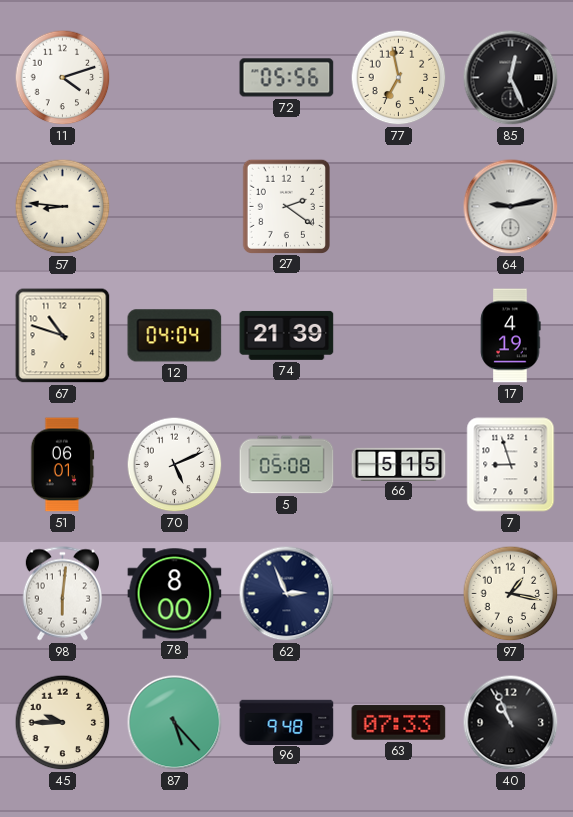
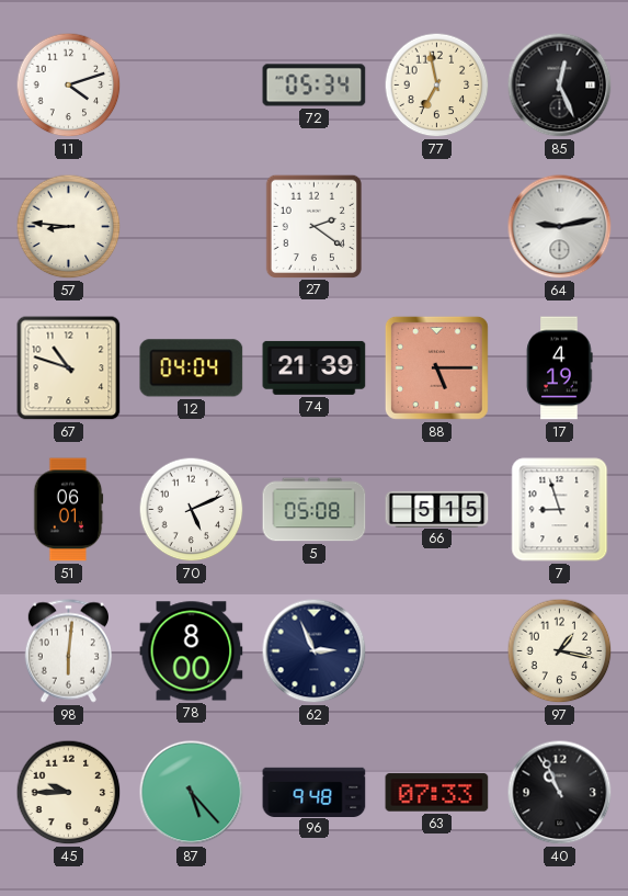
72: 05:56 -> 05:34
88: none -> 5:15
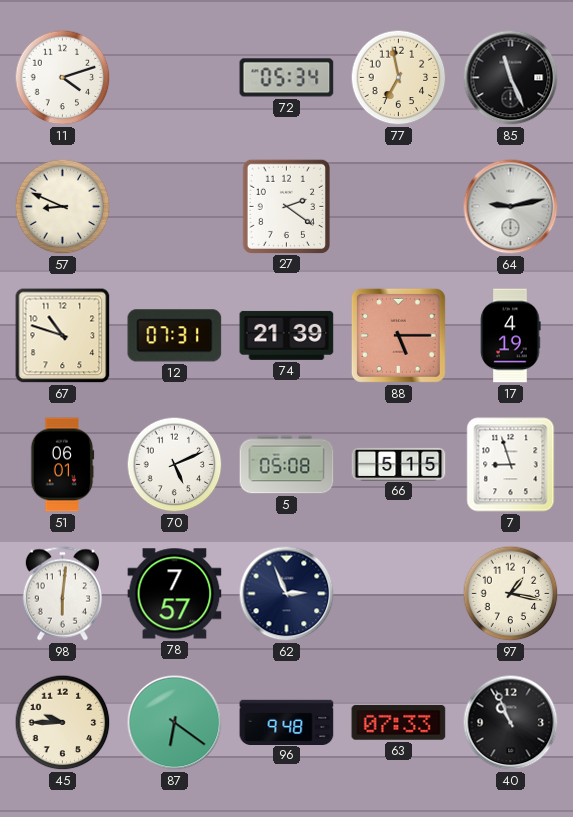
85: 12:26 -> 11:26
57: 8:46 -> 8:49
12: 04:04 -> 07:31
78: 8:00 -> 7:57
87: 5:23 -> 6:21
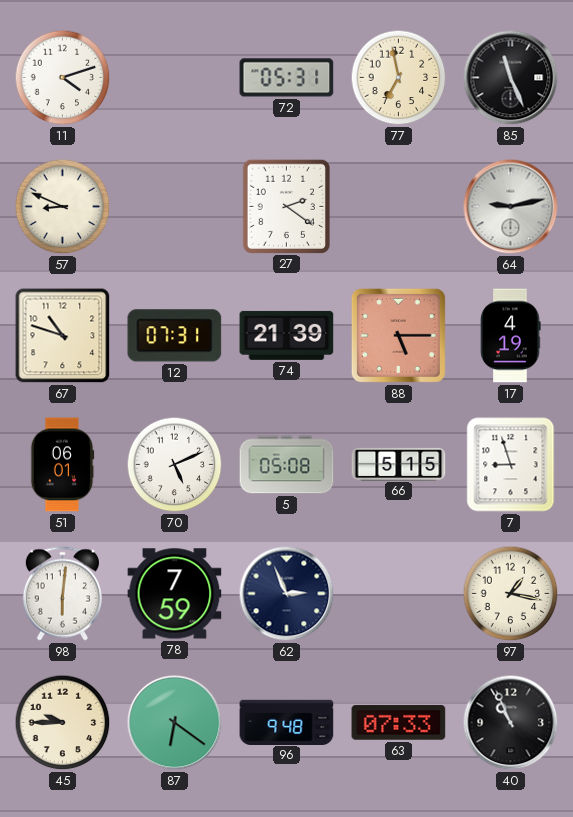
72: 05:34 -> 05:31
78: 7:57 -> 7:59
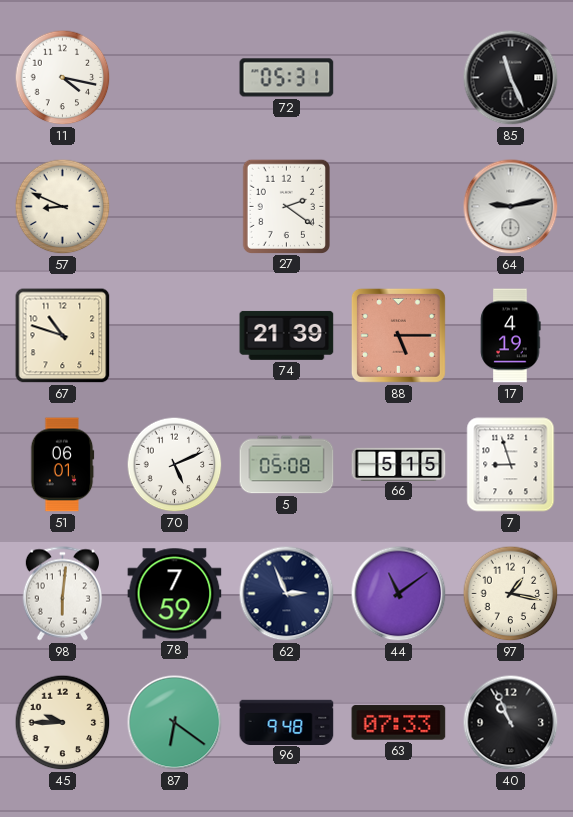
11: 4:12 -> 4:17
77: 6:58 -> none
12: 07:31 -> none
44: none -> 11:09
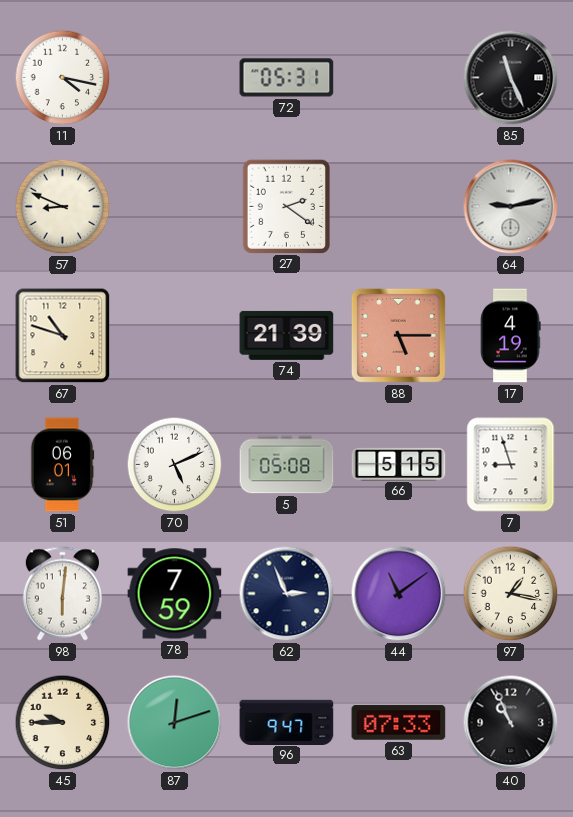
87: 6:21 -> 12:12
96: 9:48 -> 9:47
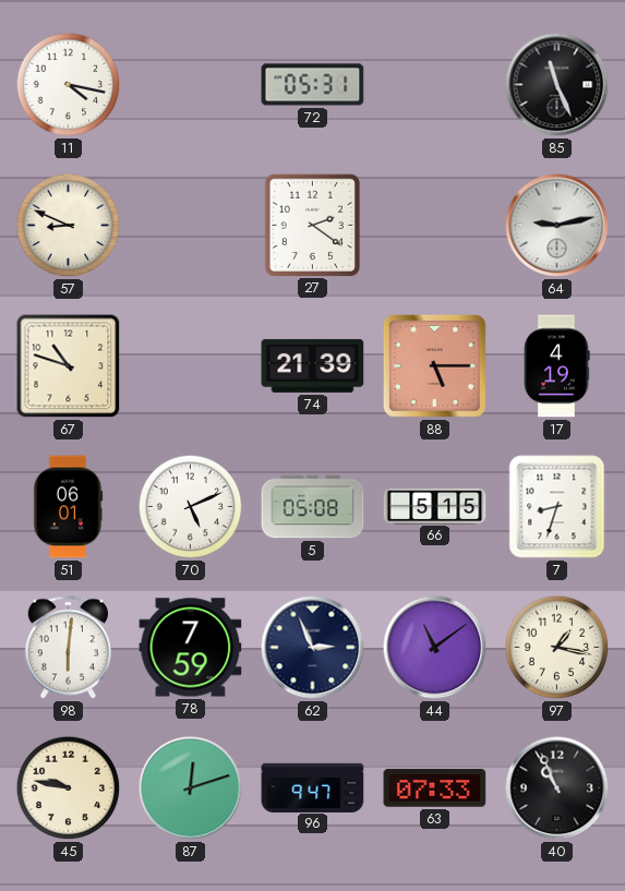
7: 8:57 -> 8:33
45: 9:45 -> 9:47
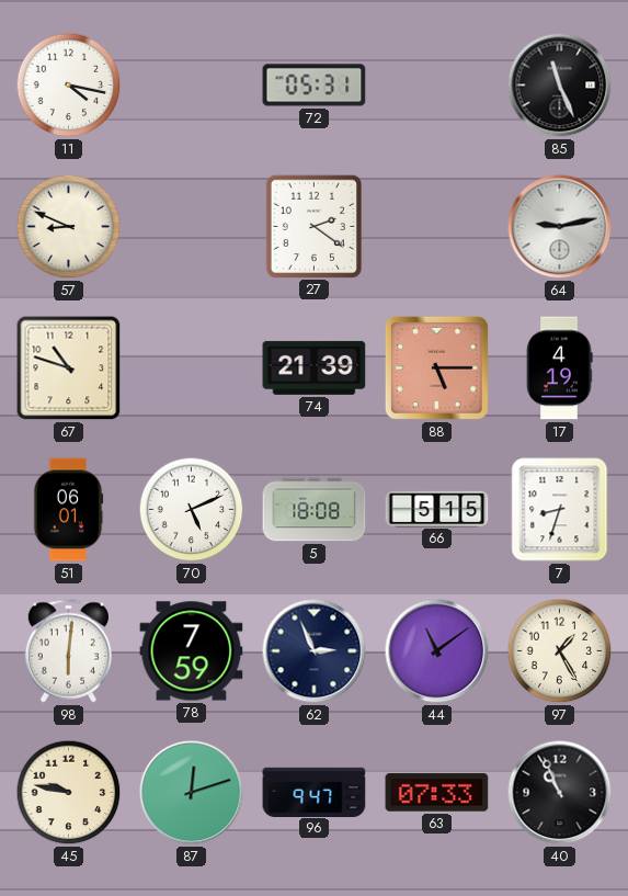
5: 05:08 -> 18:08
97: 1:17 -> 1:25
